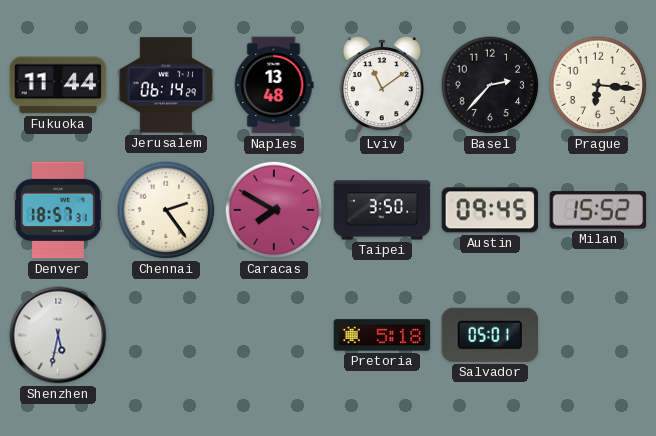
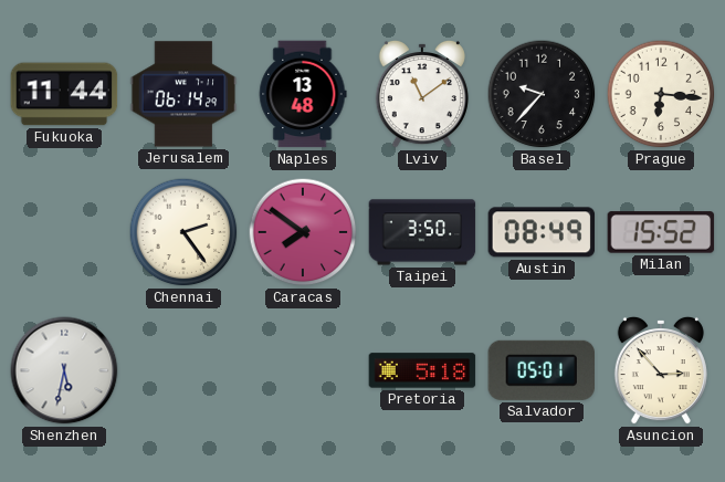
Basel: 2:37 -> 9:37
Denver: 18:57 -> none
Caracas: 7:50 -> 7:51
Austin: 09:45 -> 08:49
Asuncion: none -> 2:53
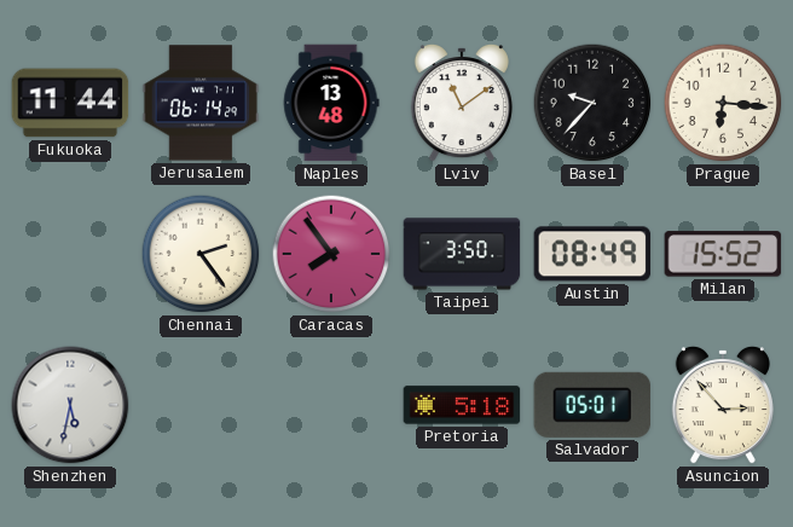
Caracas: 7:51 -> 7:54
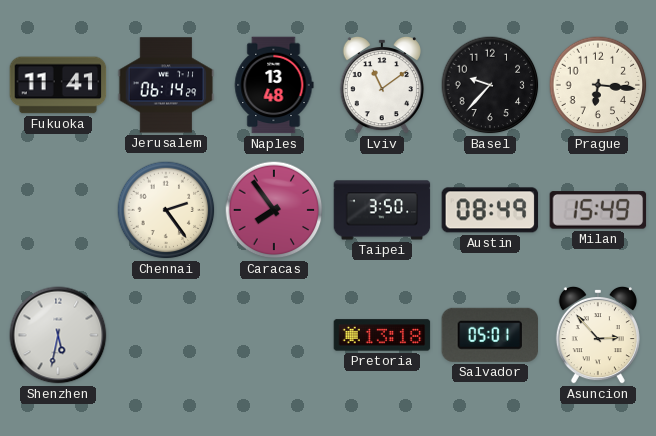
Fukuoka: 11:44 -> 11:41
Milan: 15:52 -> 15:49
Pretoria: 5:18 -> 13:18
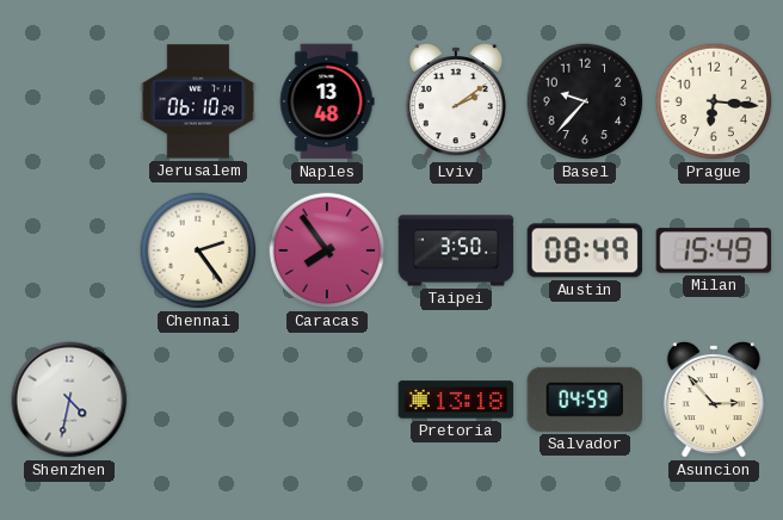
Fukuoka: 11:41 -> none
Jerusalem: 06:14 -> 06:10
Lviv: 11:09 -> 2:09
Shenzhen: 5:32 -> 4:32
Salvador: 05:01 -> 04:59
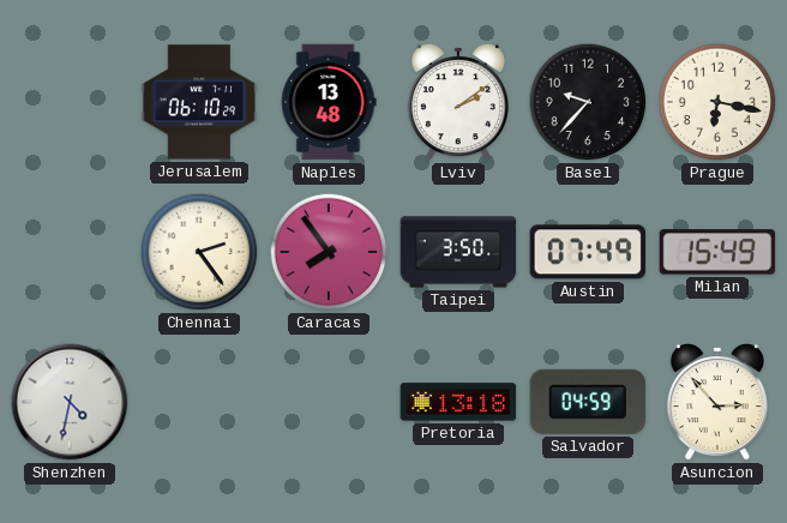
Prague: 6:16 -> 6:17
Austin: 08:49 -> 07:49
